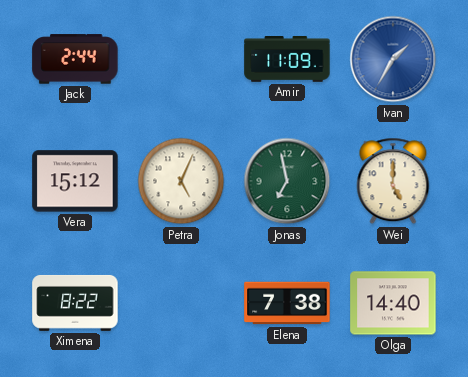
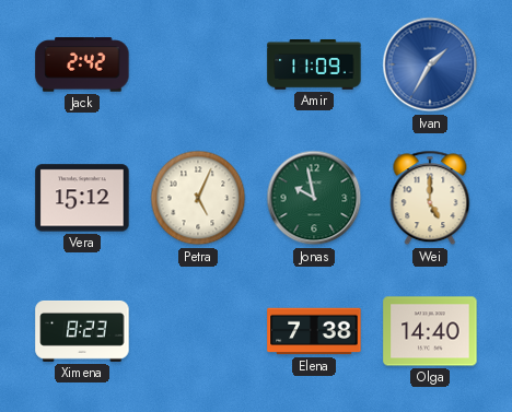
Jack: 2:44 -> 2:42
Jonas: 6:58 -> 9:58
Ximena: 8:22 -> 8:23
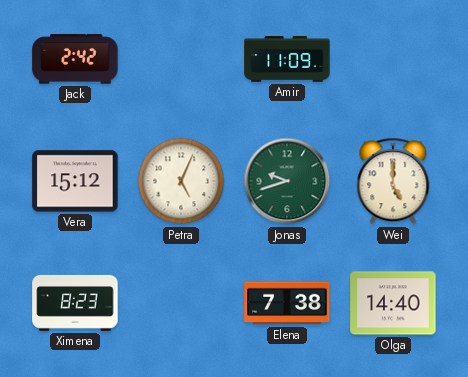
Ivan: 1:35 -> none
Jonas: 9:58 -> 9:42
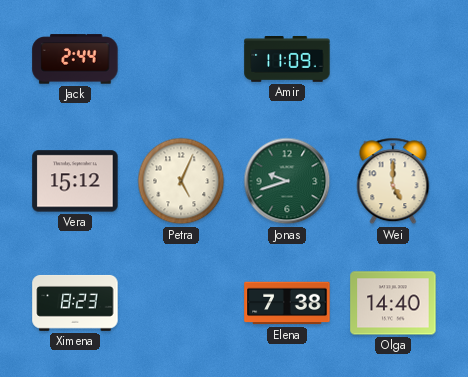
Jack: 2:42 -> 2:44
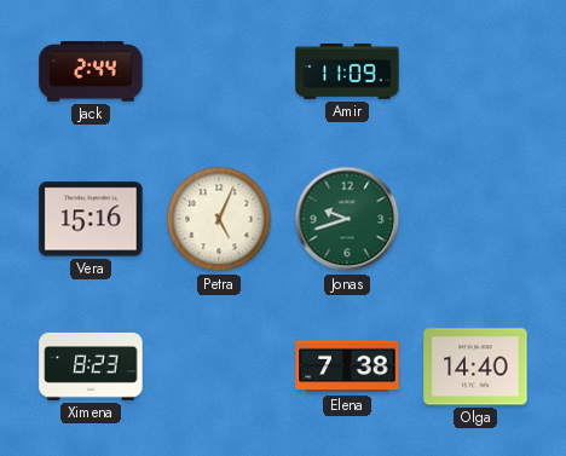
Vera: 15:12 -> 15:16
Wei: 5:00 -> none
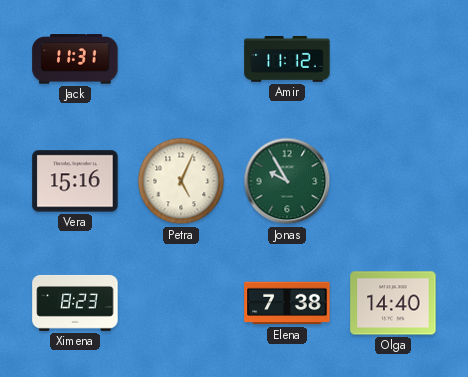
Jack: 2:44 -> 11:31
Amir: 11:09 -> 11:12
Jonas: 9:42 -> 9:55
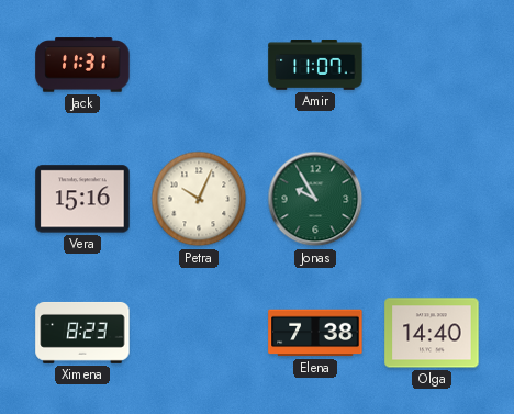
Amir: 11:12 -> 11:07
Petra: 5:04 -> 10:04
